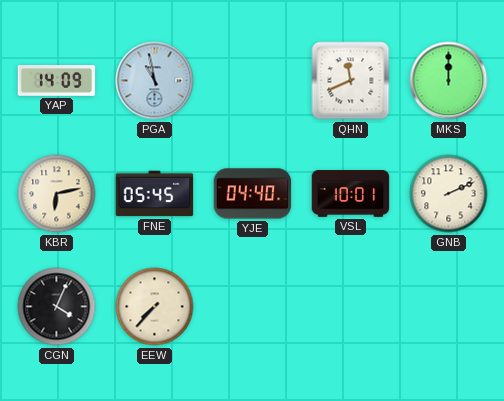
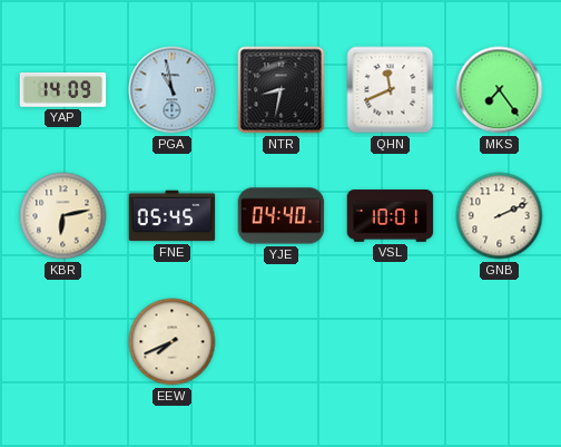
NTR: none -> 8:32
MKS: 12:00 -> 7:24
CGN: 4:04 -> none
EEW: 7:37 -> 7:41
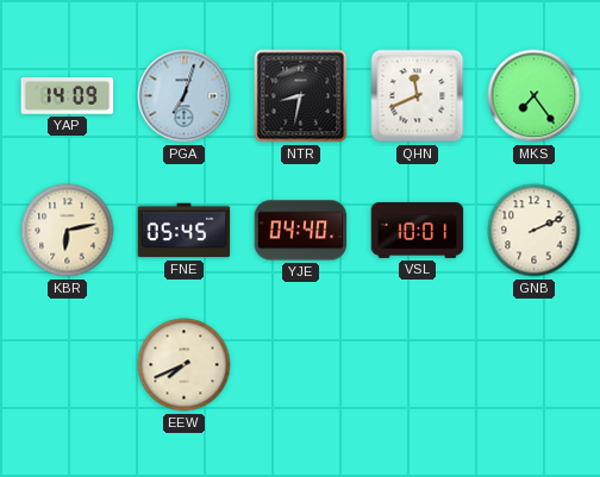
PGA: 10:58 -> 7:03
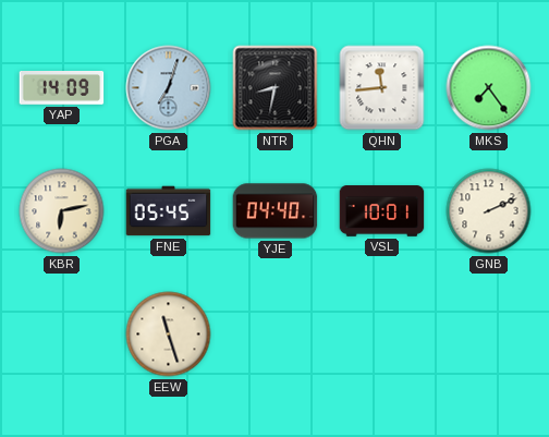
QHN: 11:41 -> 11:44
EEW: 7:41 -> 11:27
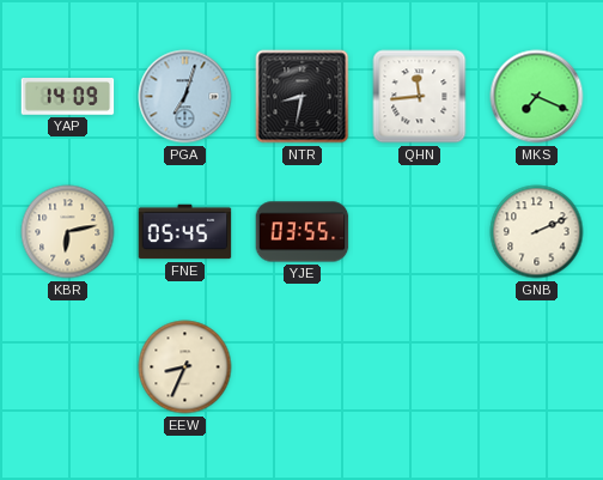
MKS: 7:24 -> 7:19
YJE: 04:40 -> 03:55
VSL: 10:01 -> none
EEW: 11:27 -> 8:34
